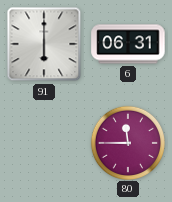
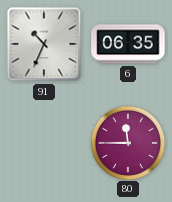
91: 6:00 -> 10:34
6: 06:31 -> 06:35
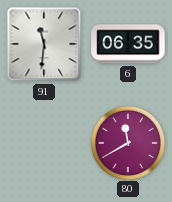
91: 10:34 -> 11:31
80: 11:45 -> 11:40
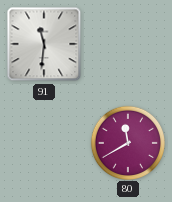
6: 06:35 -> none
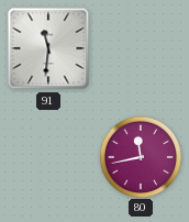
80: 11:40 -> 11:43
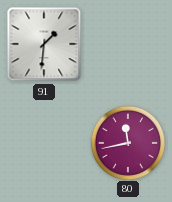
91: 11:31 -> 1:31
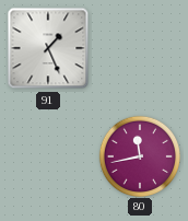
91: 1:31 -> 1:26
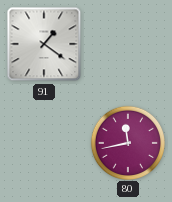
91: 1:26 -> 1:21
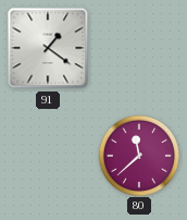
80: 11:43 -> 11:38
